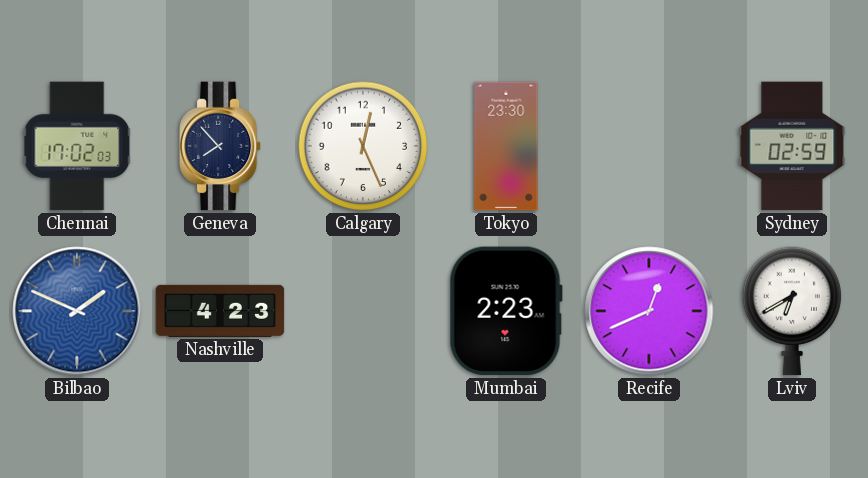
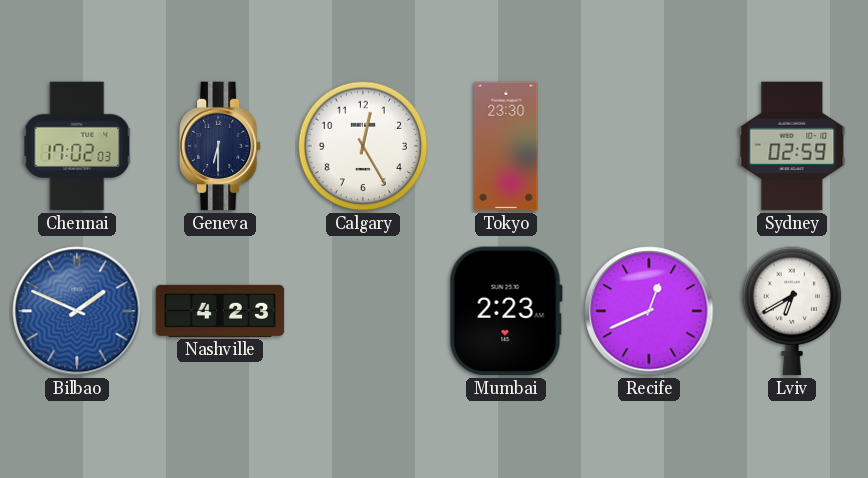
Geneva: 7:53 -> 6:30
Calgary: 12:26 -> 12:25
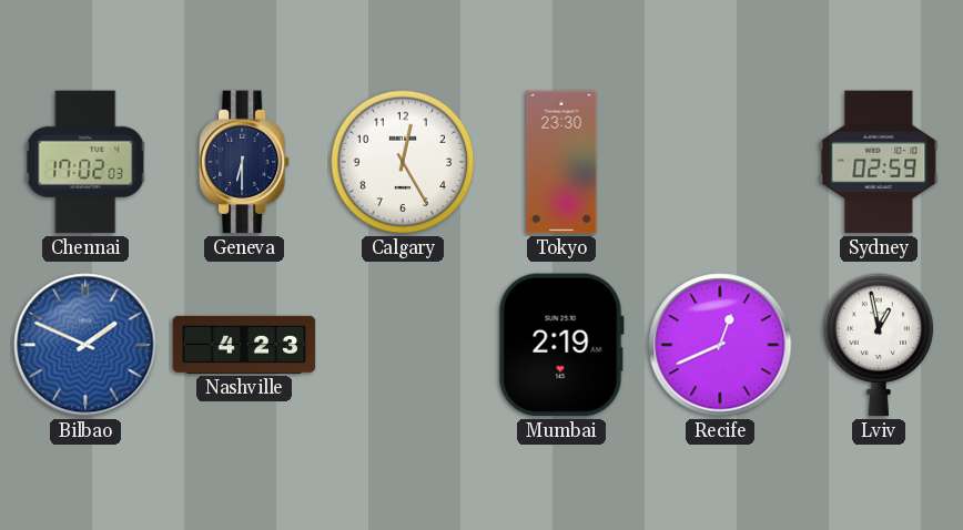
Mumbai: 2:23 -> 2:19
Lviv: 6:40 -> 12:58
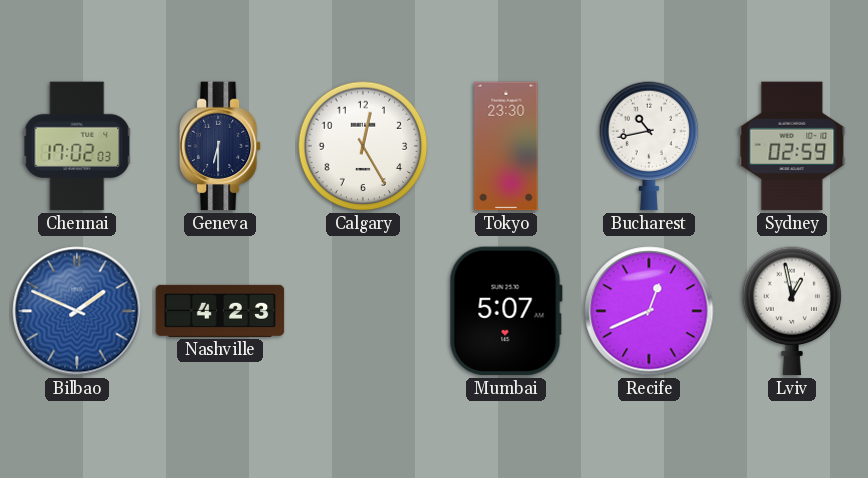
Bucharest: none -> 10:43
Mumbai: 2:19 -> 5:07
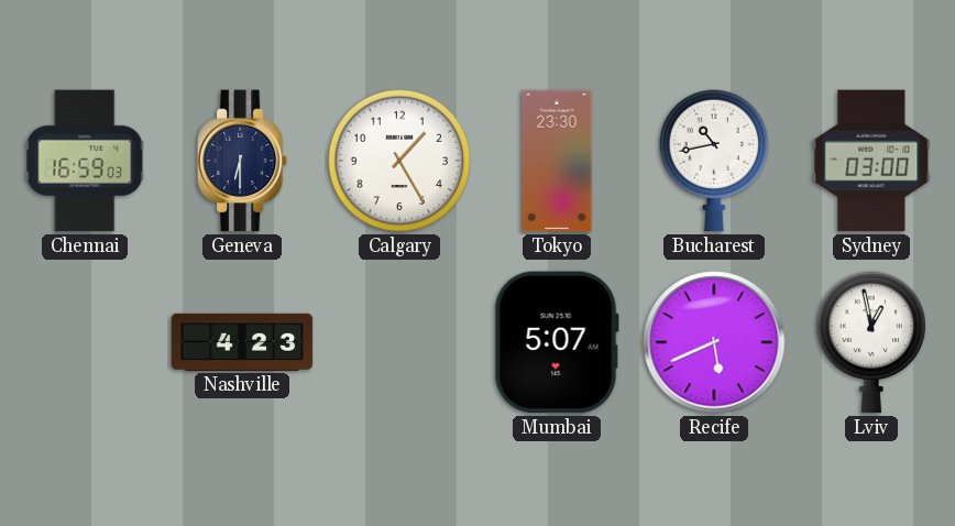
Chennai: 17:02 -> 16:59
Calgary: 12:25 -> 1:25
Sydney: 02:59 -> 03:00
Bilbao: 1:49 -> none
Recife: 12:41 -> 5:41
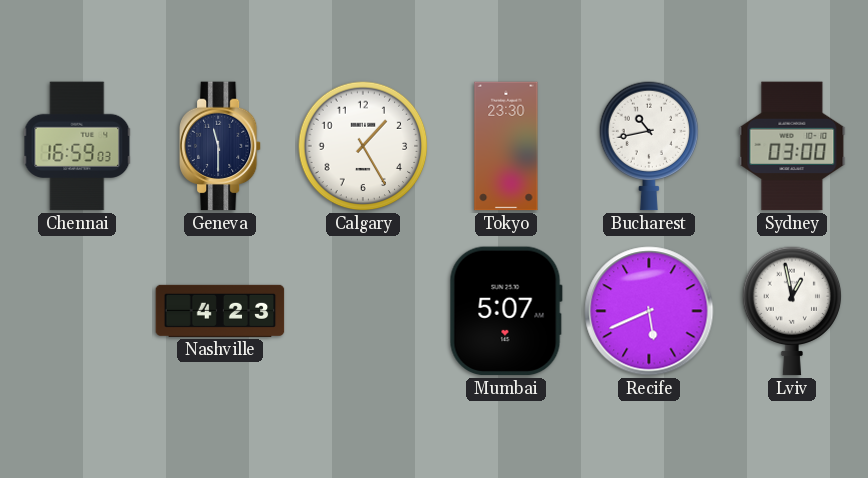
Geneva: 6:30 -> 11:30
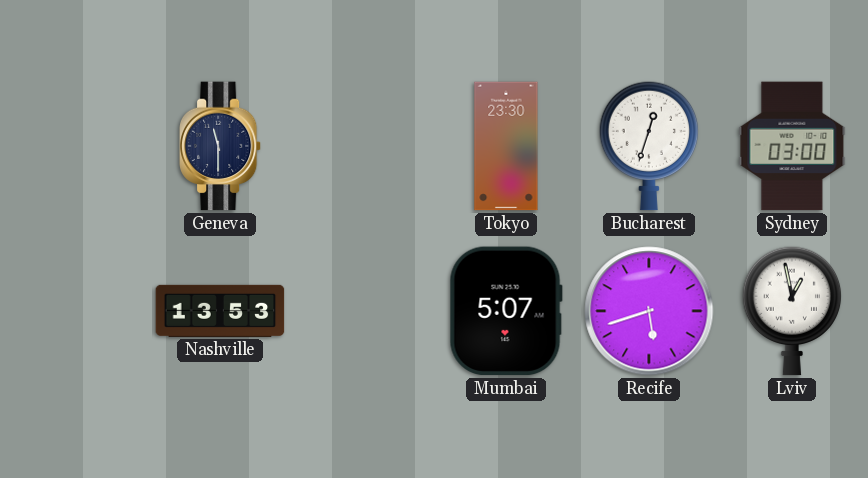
Chennai: 16:59 -> none
Calgary: 1:25 -> none
Bucharest: 10:43 -> 12:33
Nashville: 4:23 -> 13:53
Recife: 5:41 -> 5:42
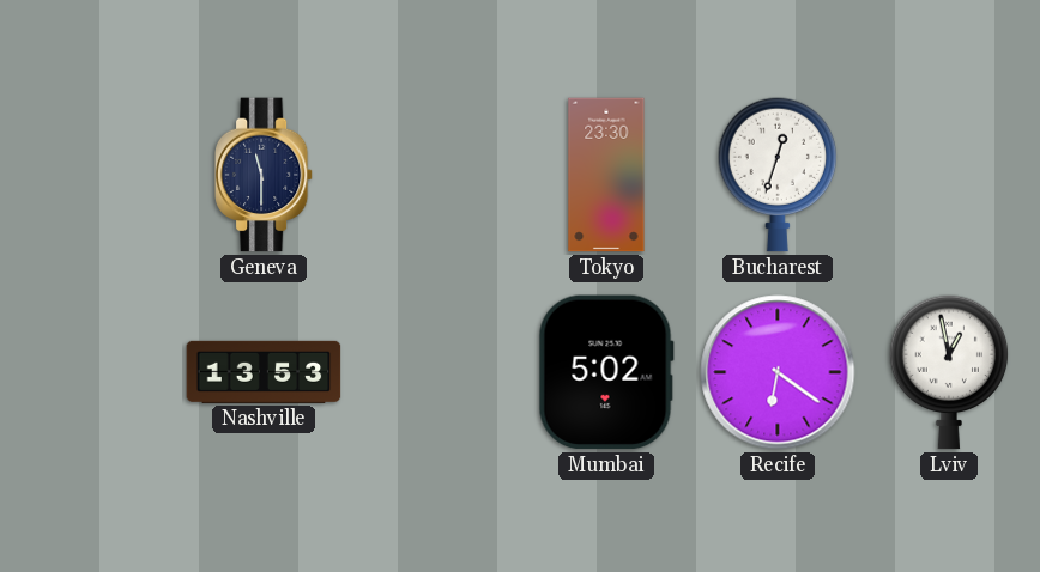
Sydney: 03:00 -> none
Mumbai: 5:07 -> 5:02
Recife: 5:42 -> 6:21
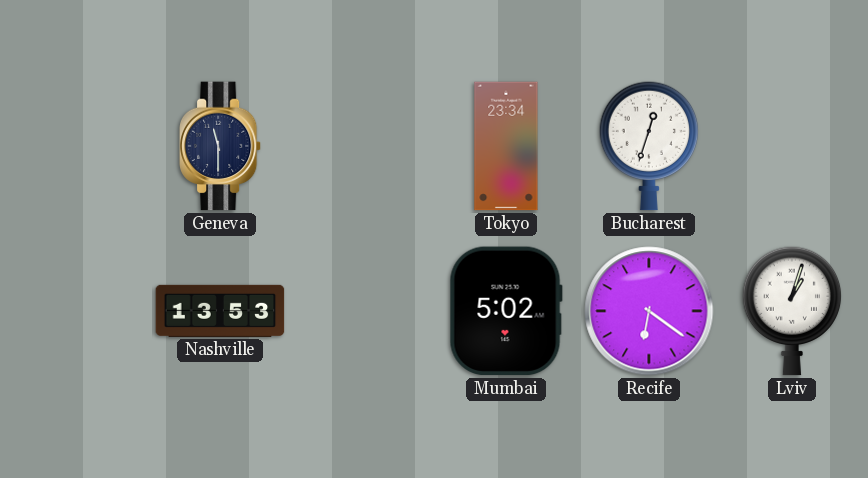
Tokyo: 23:30 -> 23:34
Lviv: 12:58 -> 1:03
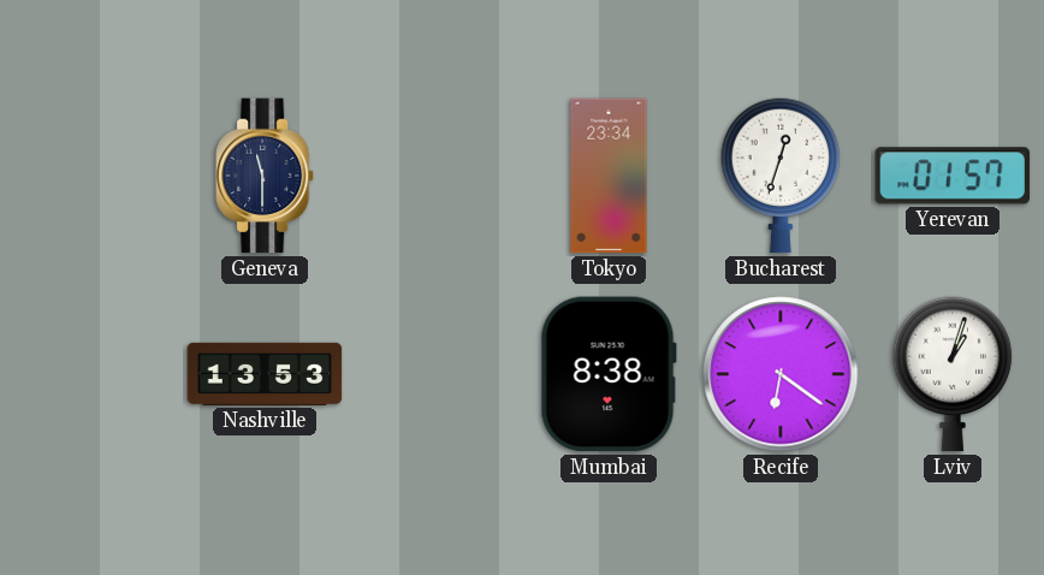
Yerevan: none -> 01:57
Mumbai: 5:02 -> 8:38
